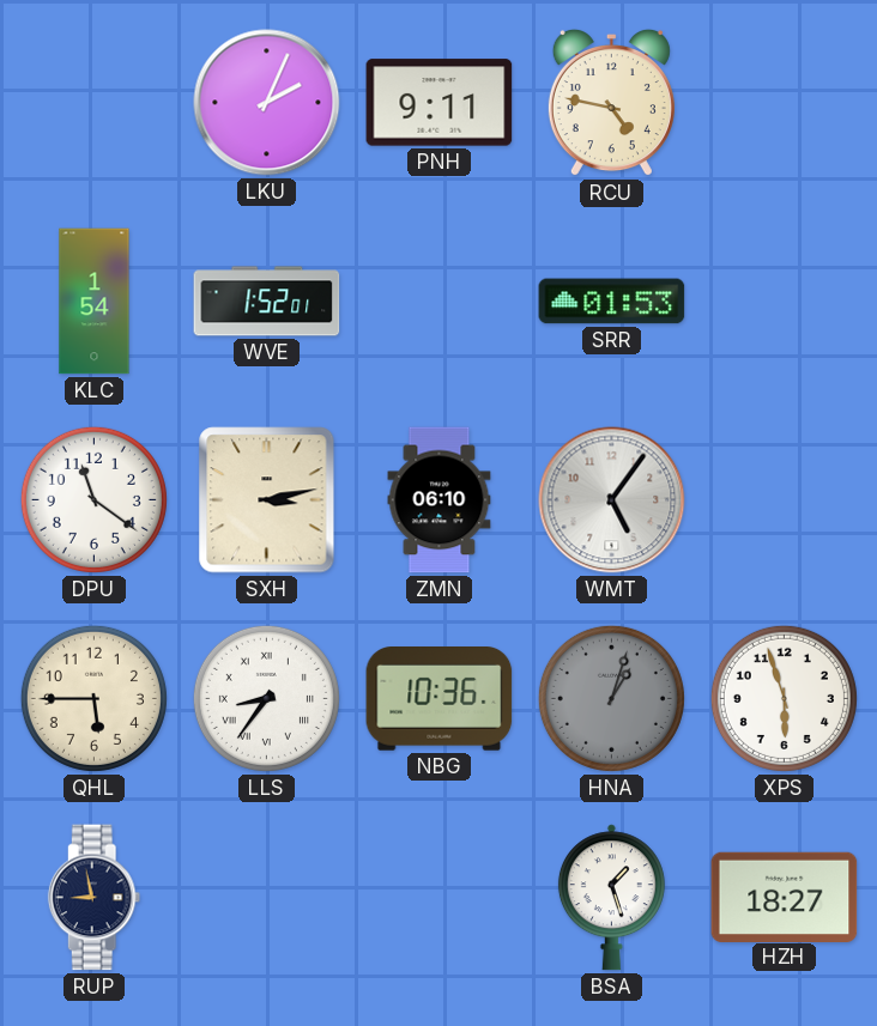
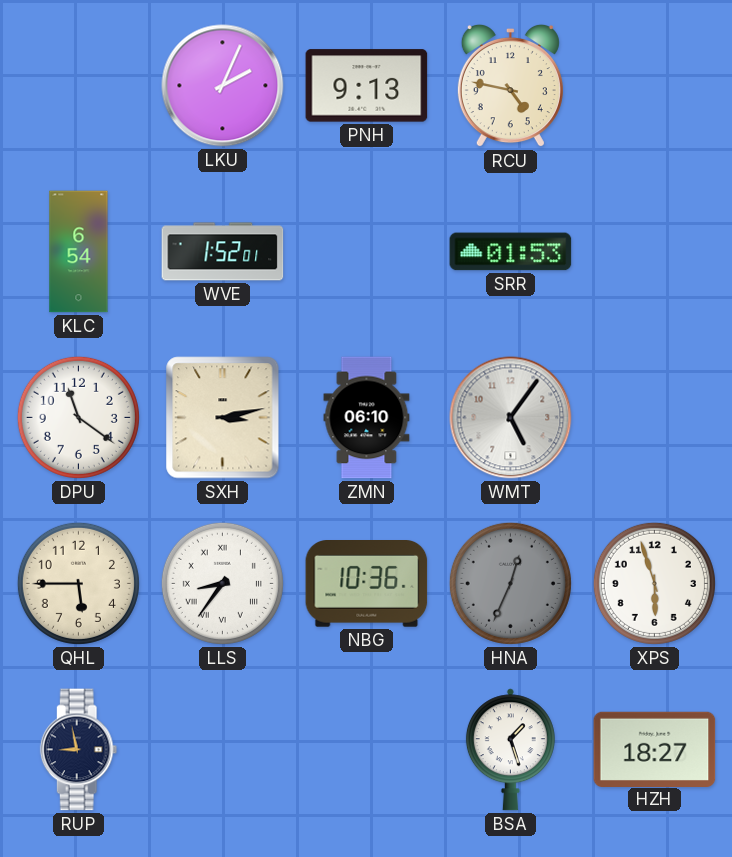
PNH: 9:11 -> 9:13
KLC: 1:54 -> 6:54
HNA: 1:03 -> 12:34
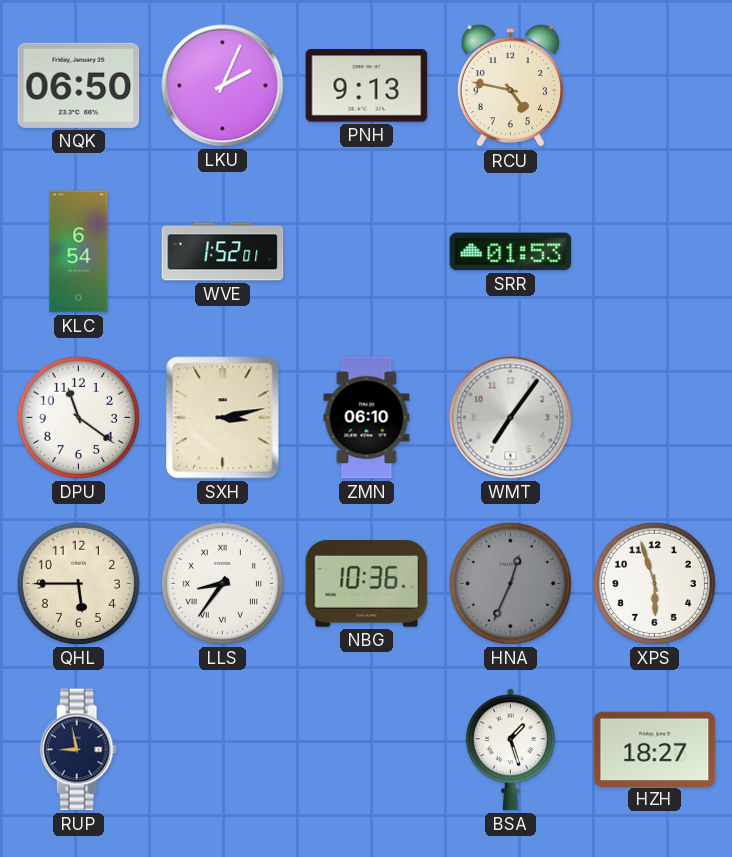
NQK: none -> 06:50
WMT: 5:06 -> 7:06
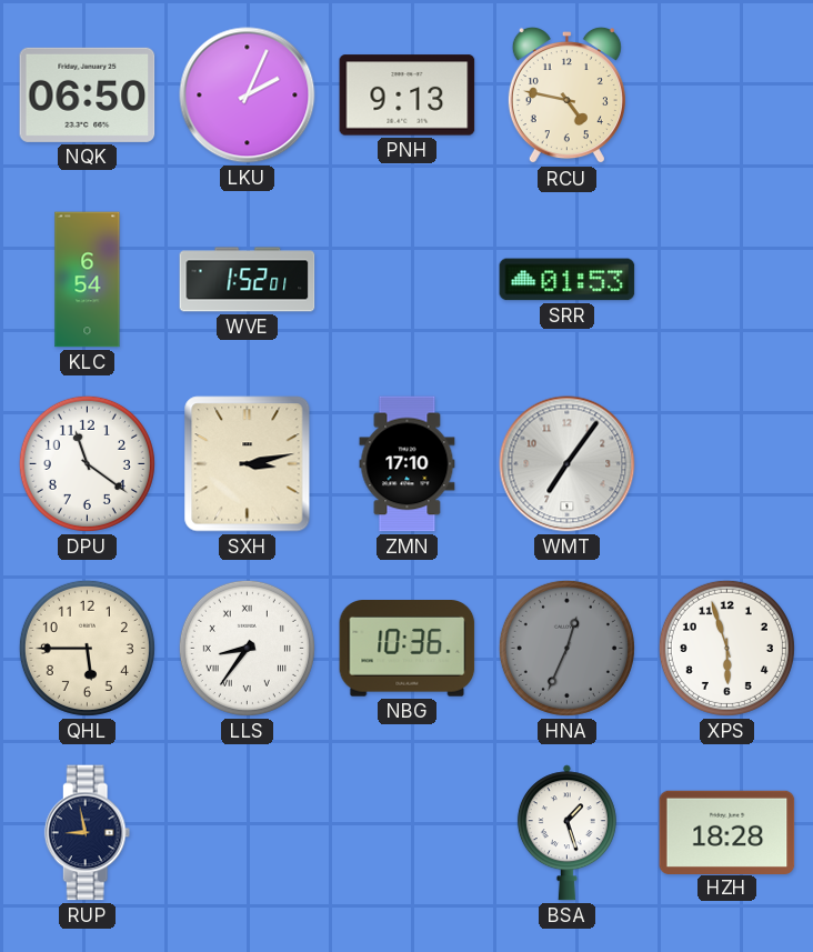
ZMN: 06:10 -> 17:10
HZH: 18:27 -> 18:28
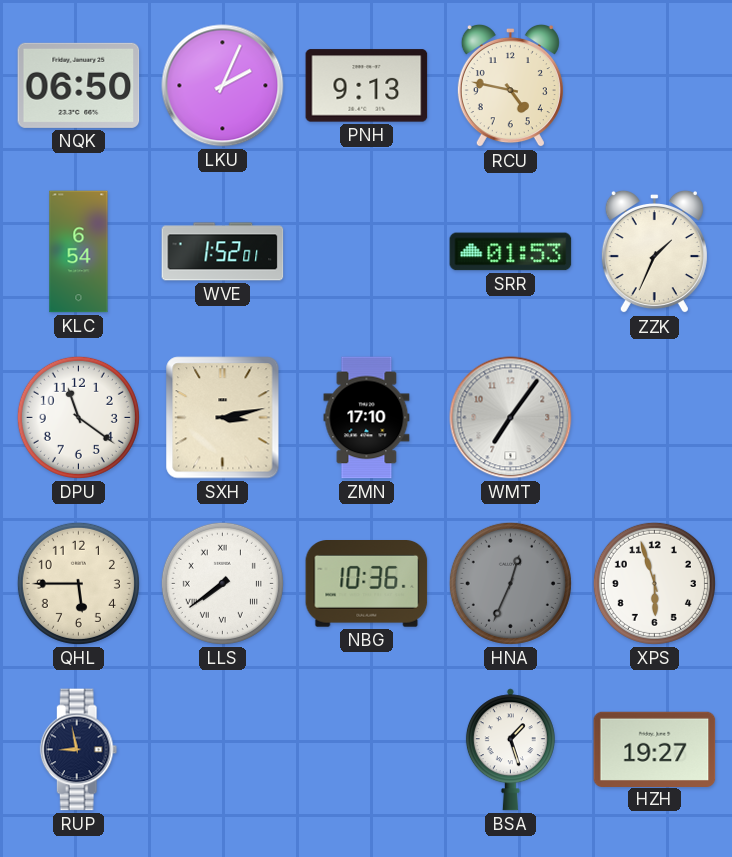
ZZK: none -> 1:34
LLS: 8:36 -> 7:39
HZH: 18:28 -> 19:27
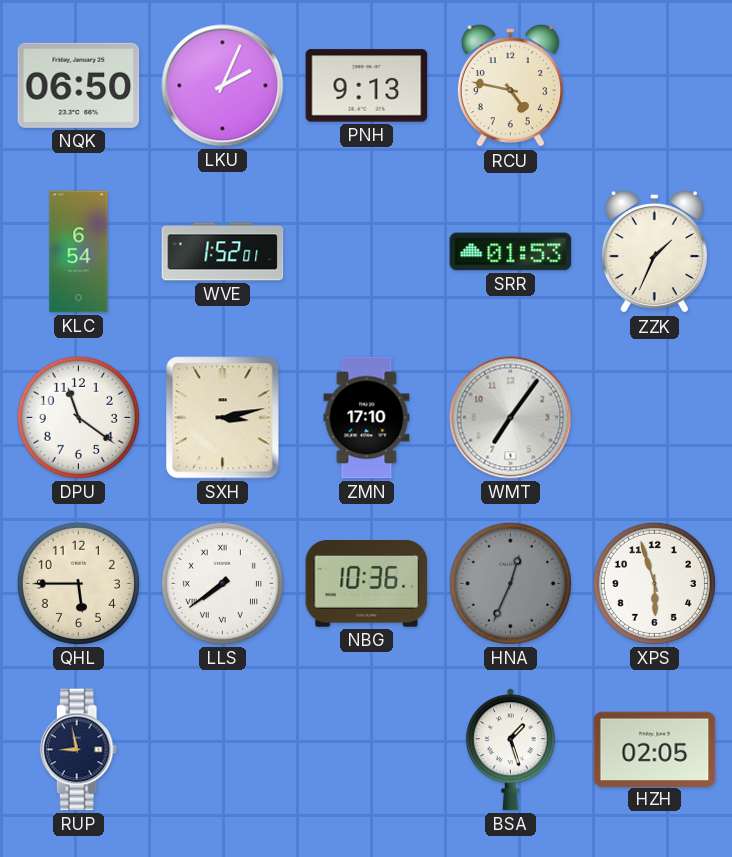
HZH: 19:27 -> 02:05
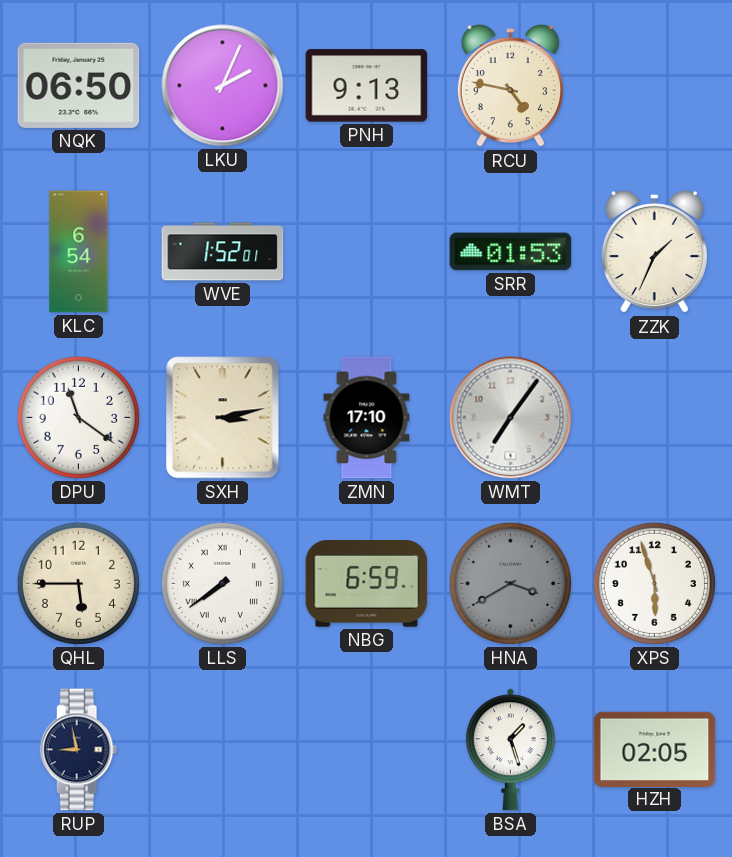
NBG: 10:36 -> 6:59
HNA: 12:34 -> 3:40
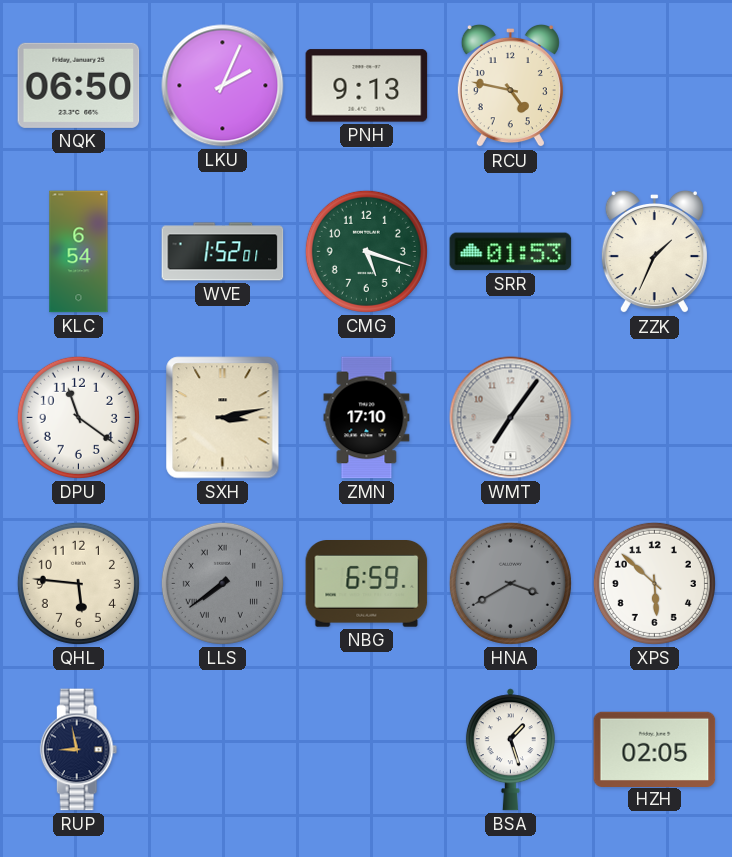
CMG: none -> 5:18
QHL: 5:45 -> 5:46
LLS dial: white -> grey
XPS: 5:57 -> 5:52
